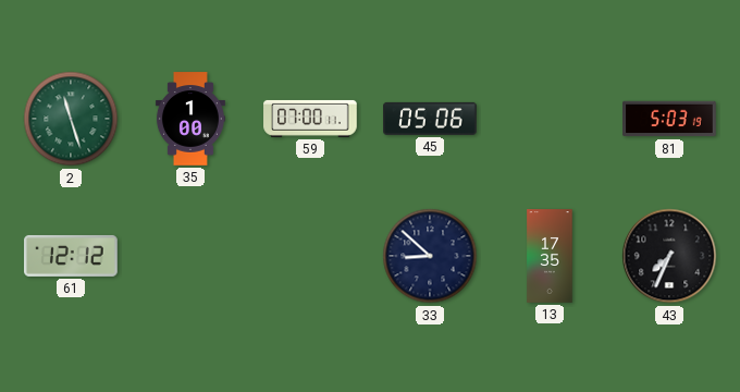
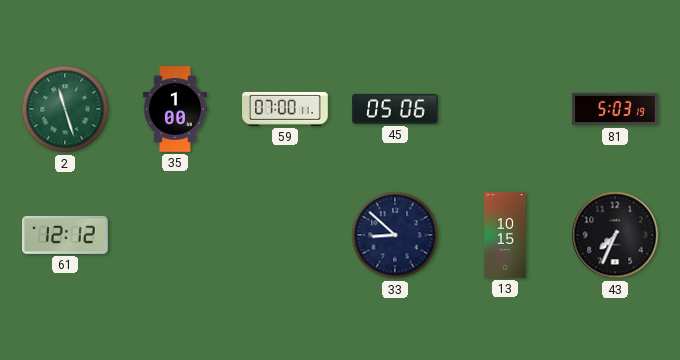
13: 17:35 -> 10:15
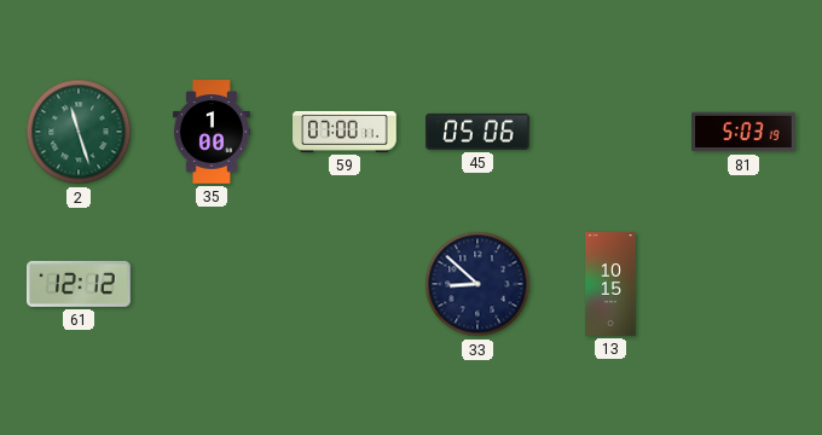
43: 7:34 -> none
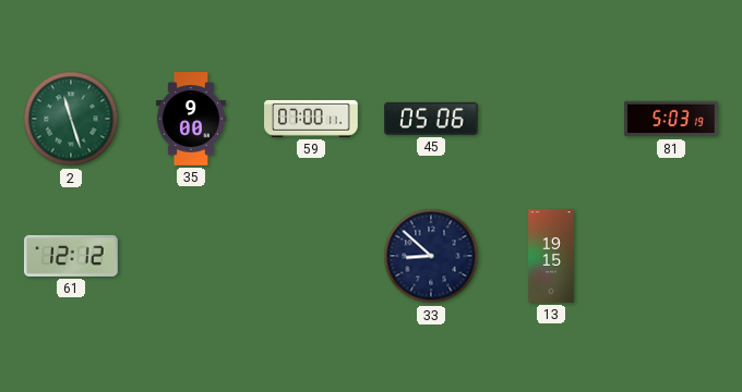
35: 1:00 -> 9:00
13: 10:15 -> 19:15
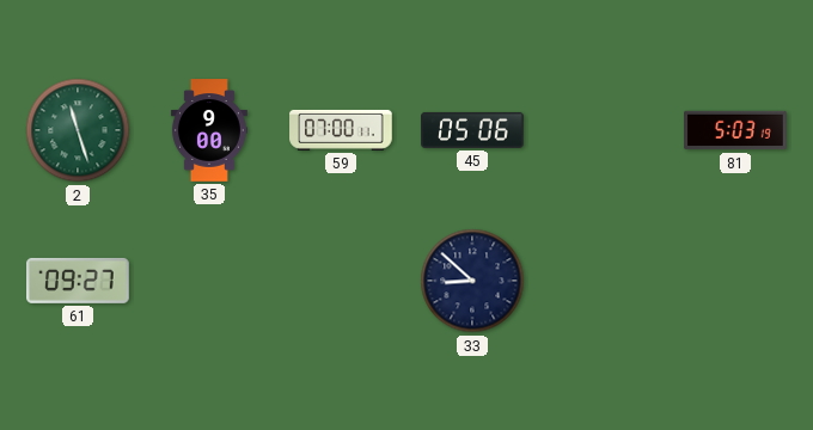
61: 12:12 -> 09:27
13: 19:15 -> none
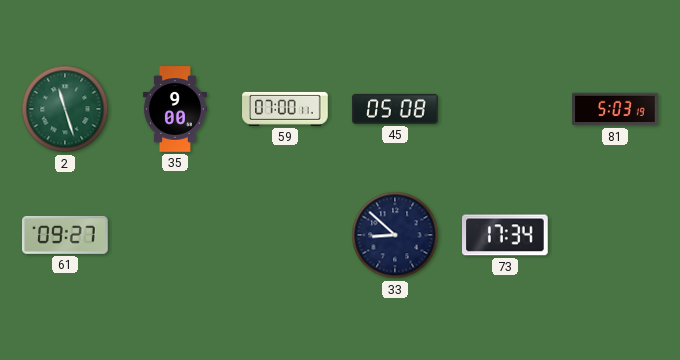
45: 05:06 -> 05:08
73: none -> 17:34
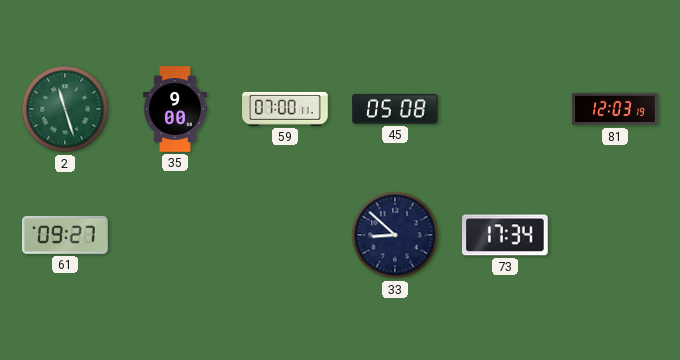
81: 5:03 -> 12:03
